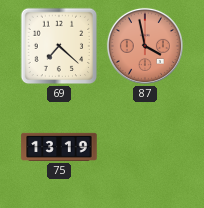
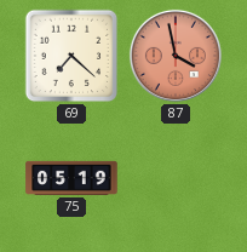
75: 13:19 -> 05:19
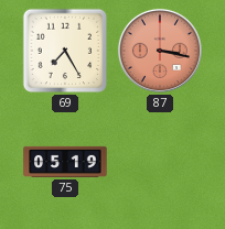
69: 7:22 -> 7:25
87: 3:58 -> 3:17
